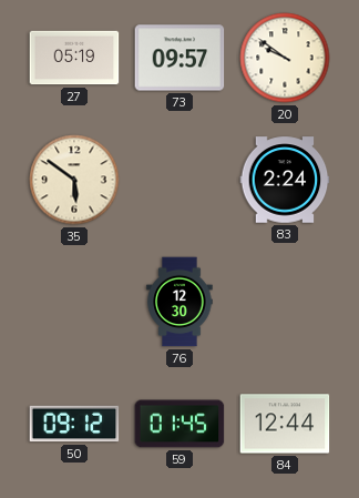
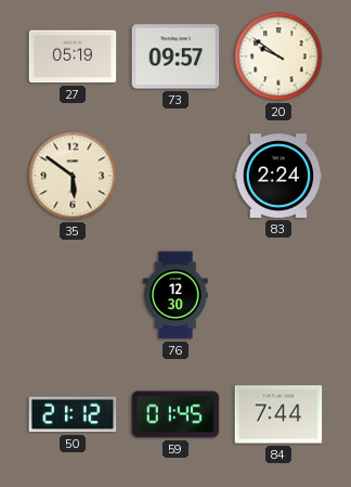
50: 09:12 -> 21:12
84: 12:44 -> 7:44
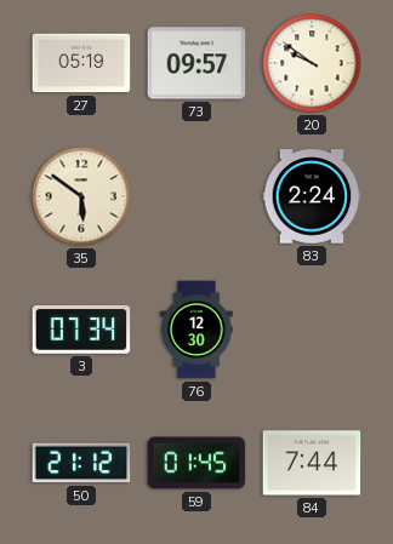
3: none -> 07:34
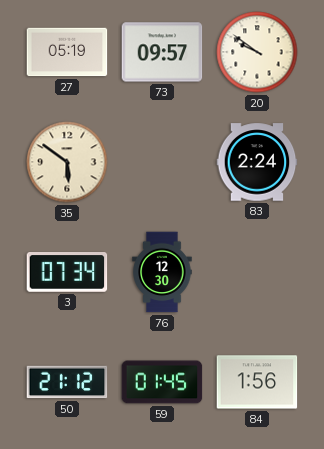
84: 7:44 -> 1:56
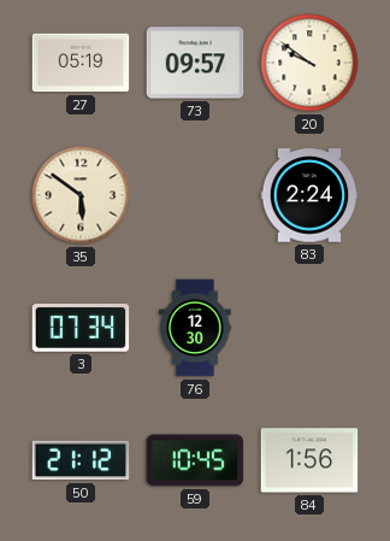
59: 01:45 -> 10:45
